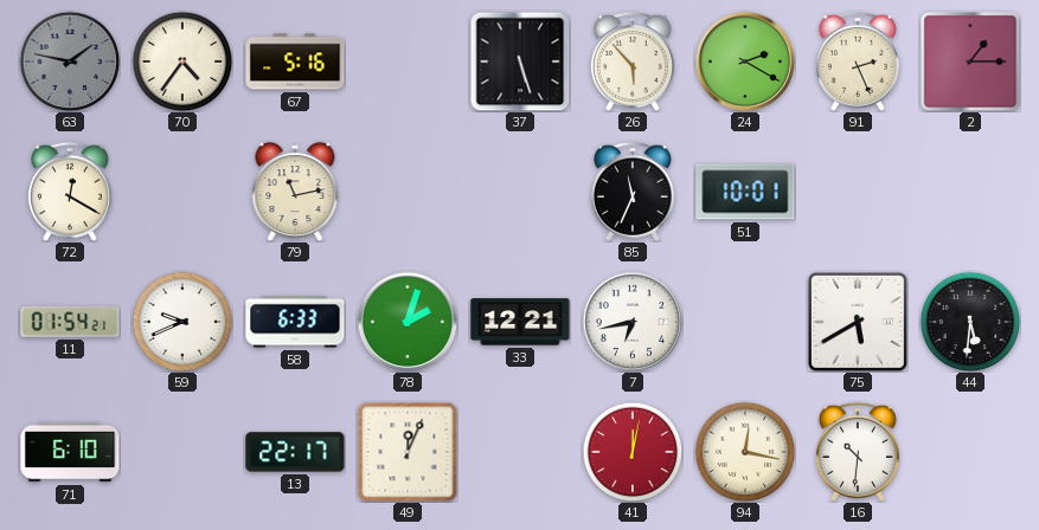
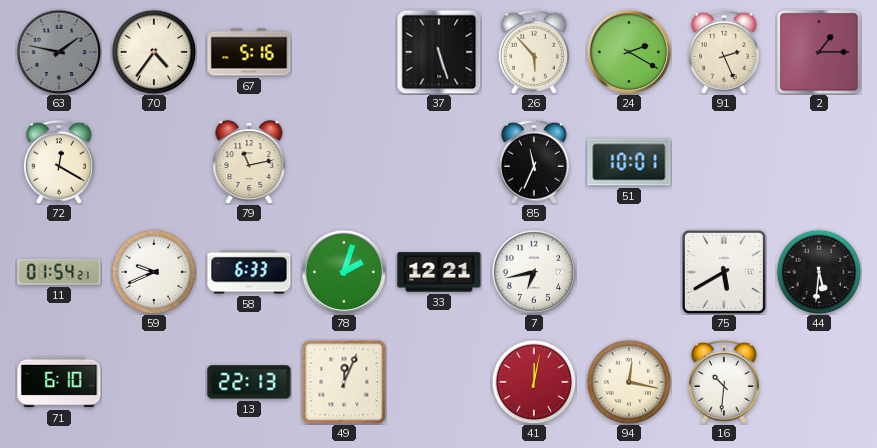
13: 22:17 -> 22:13
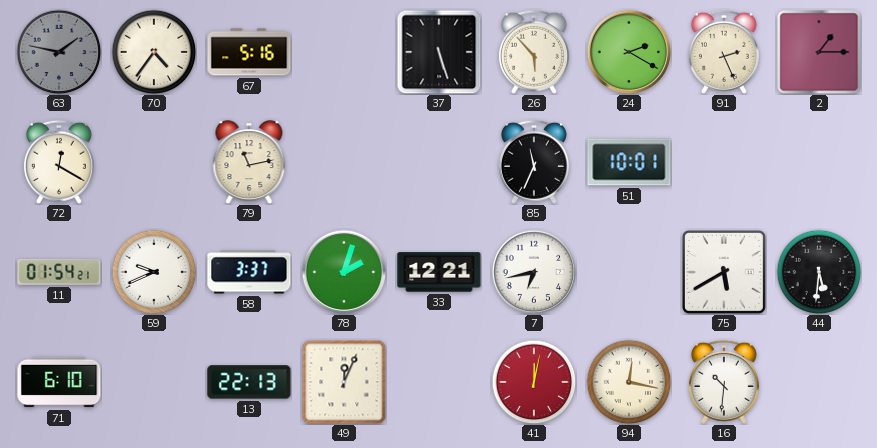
58: 6:33 -> 3:37
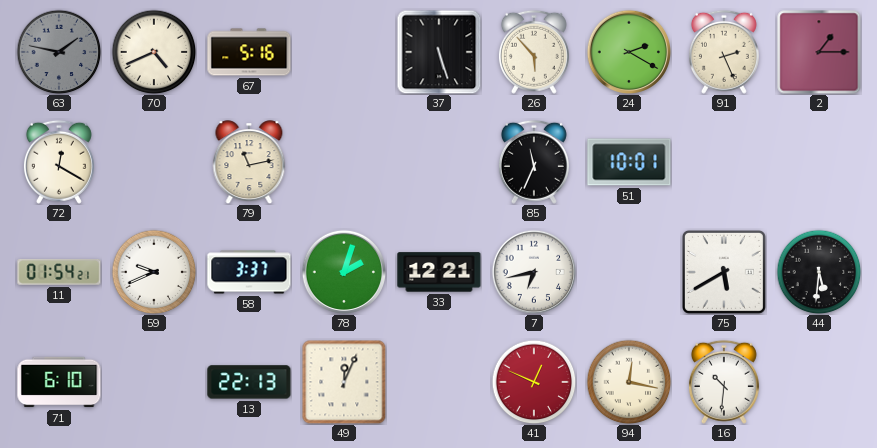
70: 4:36 -> 4:41
41: 12:02 -> 12:49
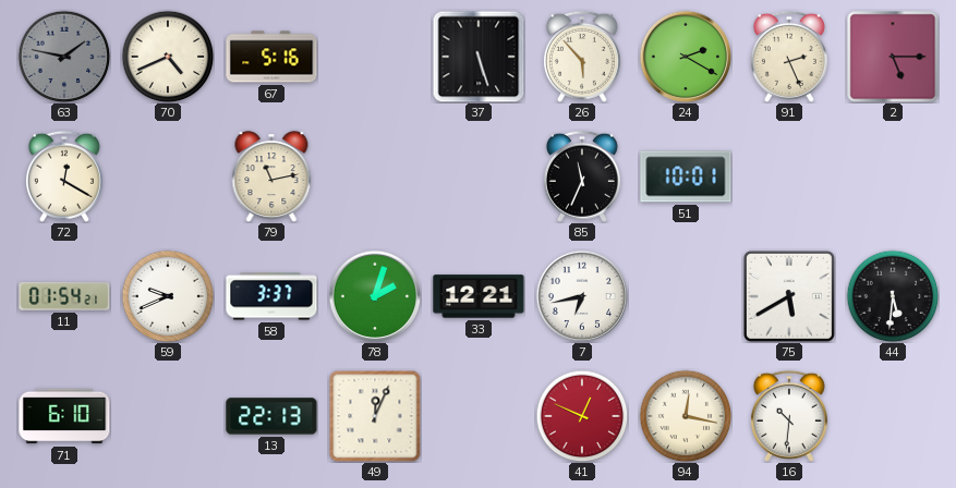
2: 1:15 -> 5:15
